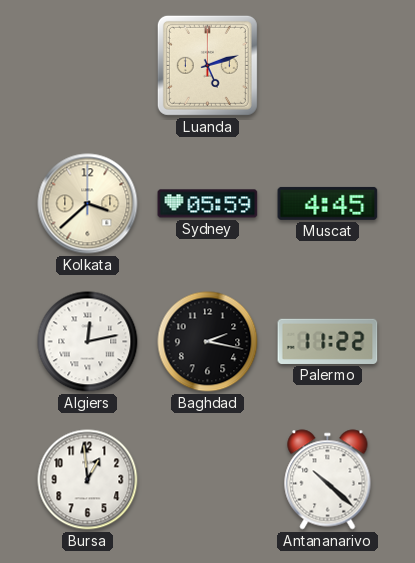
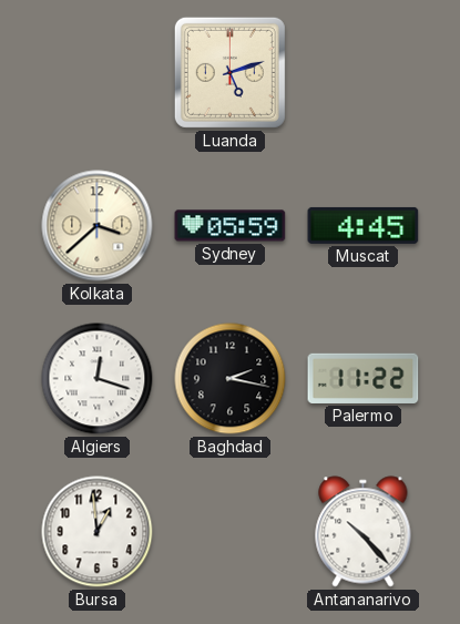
Algiers: 12:13 -> 12:18
Antananarivo: 10:22 -> 10:23
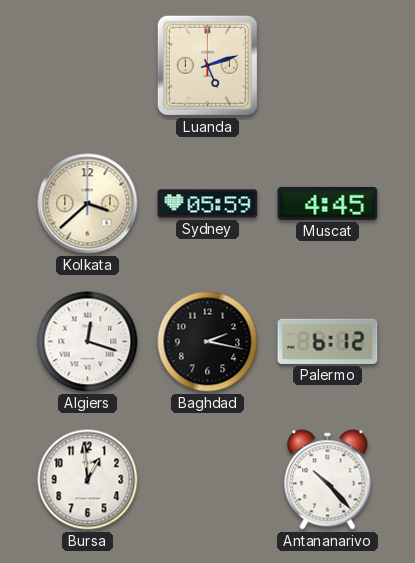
Palermo: 11:22 -> 6:12
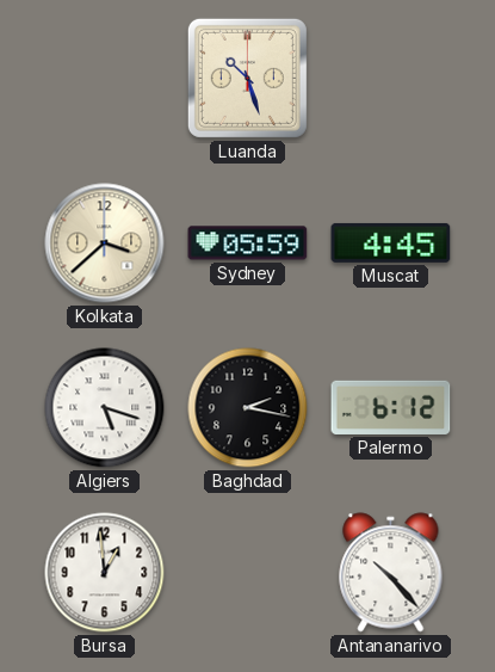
Luanda: 5:12 -> 10:27
Algiers: 12:18 -> 5:18
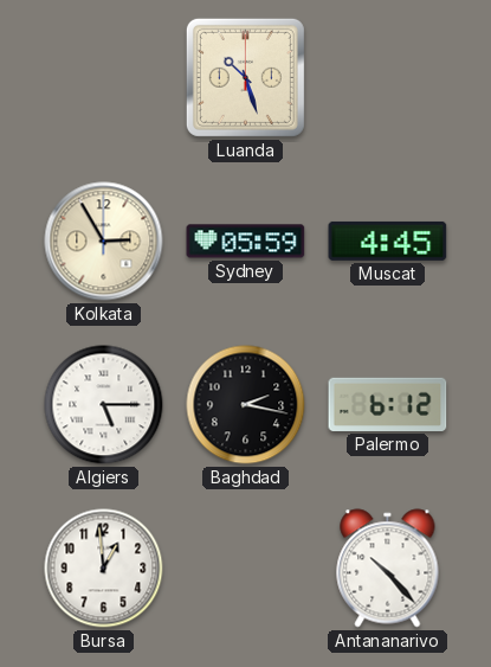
Kolkata: 3:38 -> 2:55
Algiers: 5:18 -> 5:15
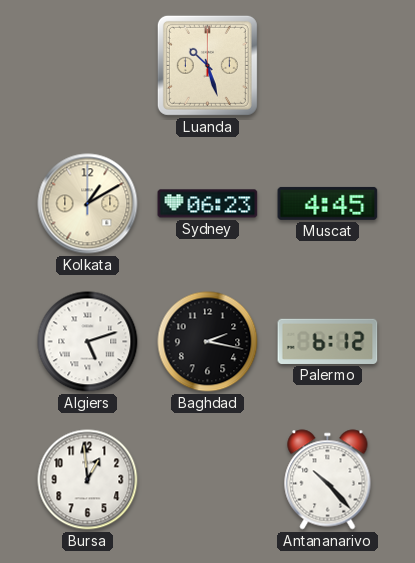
Kolkata: 2:55 -> 1:10
Sydney: 05:59 -> 06:23
Algiers: 5:15 -> 5:12
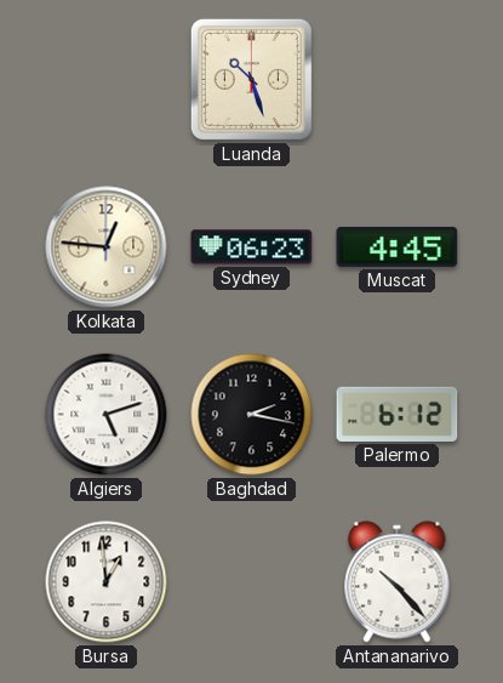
Kolkata: 1:10 -> 12:46
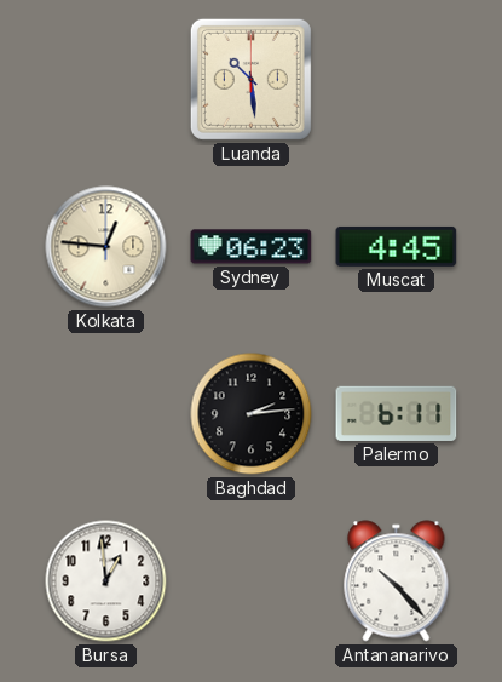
Luanda: 10:27 -> 10:29
Algiers: 5:12 -> none
Baghdad: 2:17 -> 2:14
Palermo: 6:12 -> 6:11
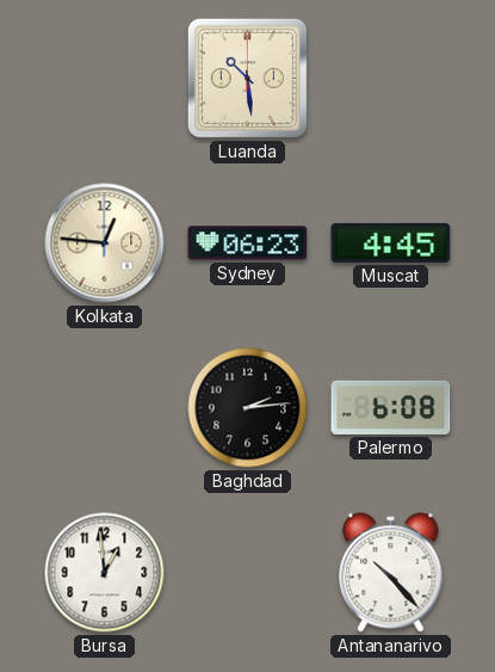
Palermo: 6:11 -> 6:08
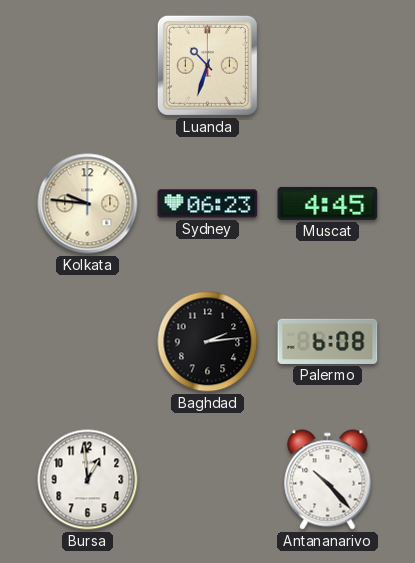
Luanda: 10:29 -> 10:33
Kolkata: 12:46 -> 9:46
